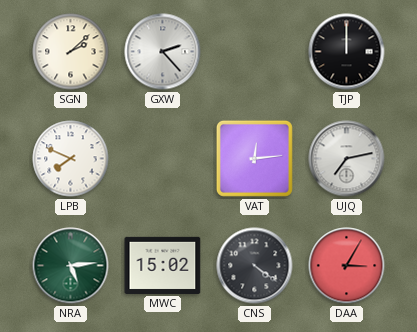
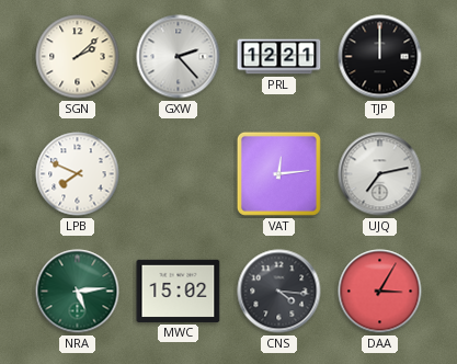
PRL: none -> 12:21
CNS: 4:21 -> 4:16
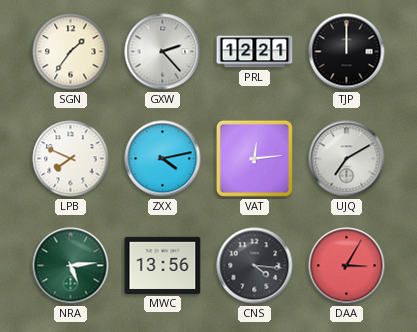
SGN: 2:08 -> 1:36
ZXX: none -> 4:13
UJQ: 7:13 -> 7:10
MWC: 15:02 -> 13:56
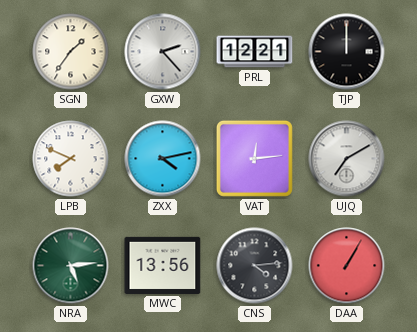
CNS: 4:16 -> 4:14
DAA: 3:05 -> 1:05
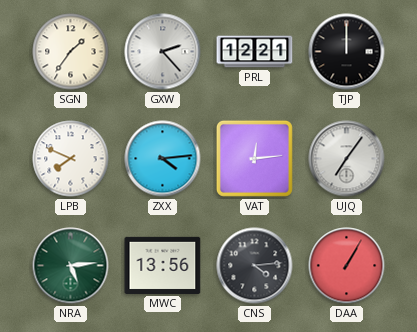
ZXX: 4:13 -> 4:14
UJQ: 7:10 -> 7:06
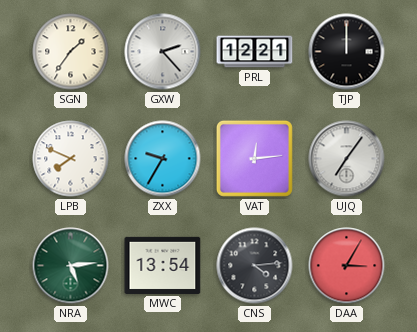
ZXX: 4:14 -> 9:35
MWC: 13:56 -> 13:54
DAA: 1:05 -> 3:05
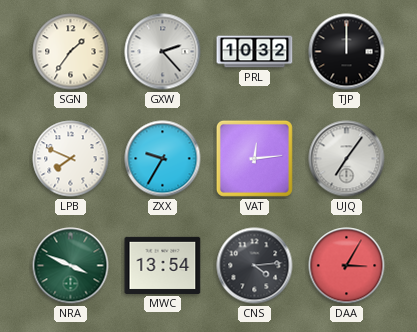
PRL: 12:21 -> 10:32
NRA: 5:14 -> 3:49
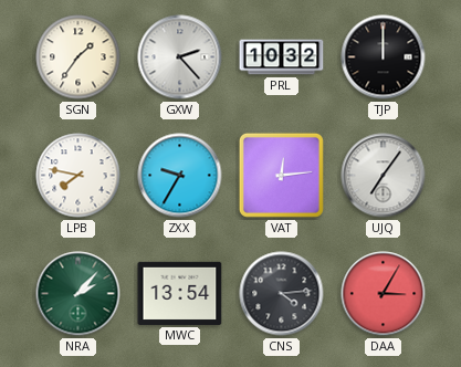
LPB: 7:49 -> 7:47
NRA: 3:49 -> 2:07
